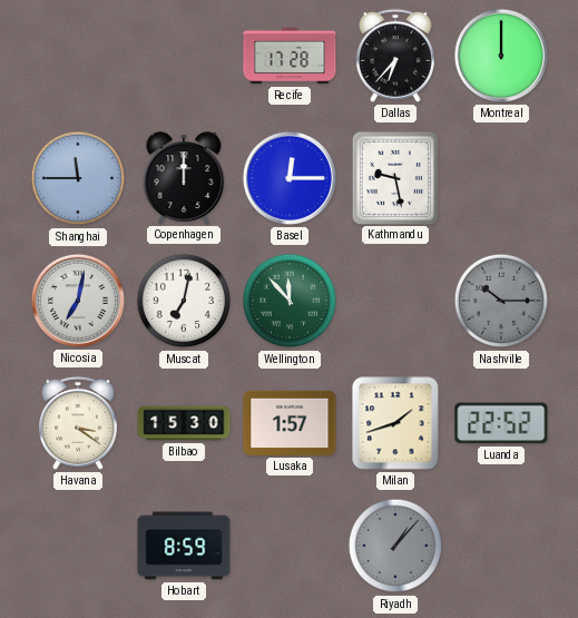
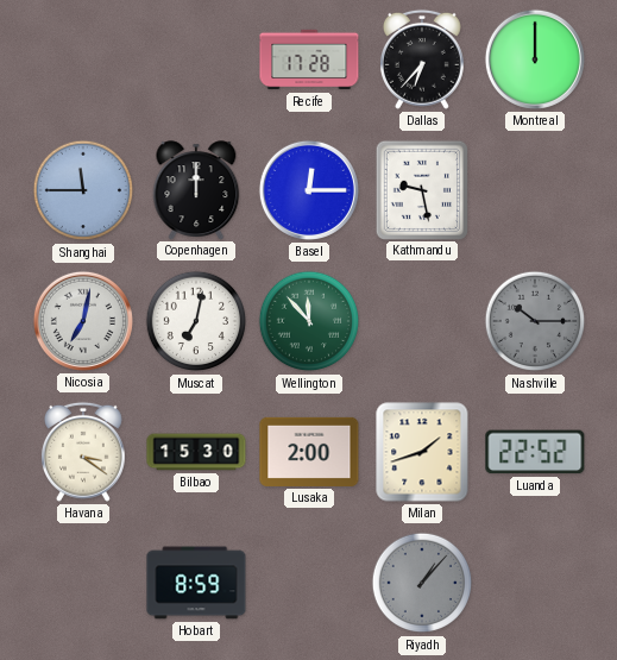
Lusaka: 1:57 -> 2:00
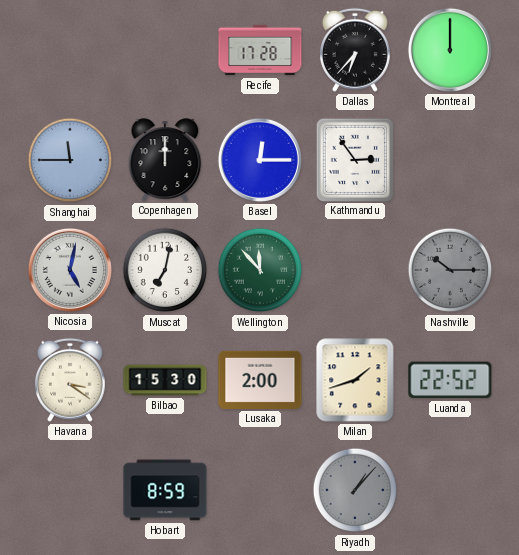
Kathmandu: 9:28 -> 2:54
Nicosia: 7:02 -> 5:02
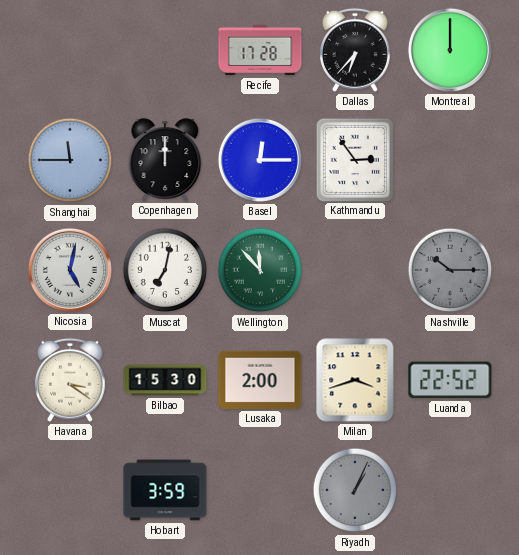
Milan: 1:42 -> 3:42
Hobart: 8:59 -> 3:59
Riyadh: 1:07 -> 1:04
